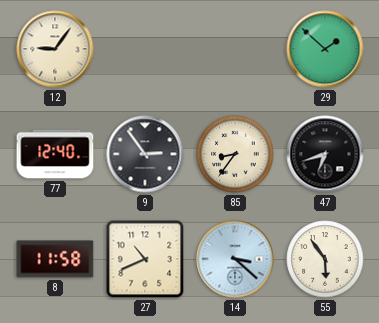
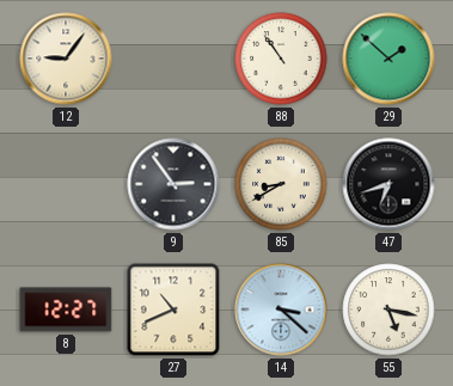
88: none -> 10:54
77: 12:40 -> none
85: 8:36 -> 8:40
8: 11:58 -> 12:27
55: 5:54 -> 5:17
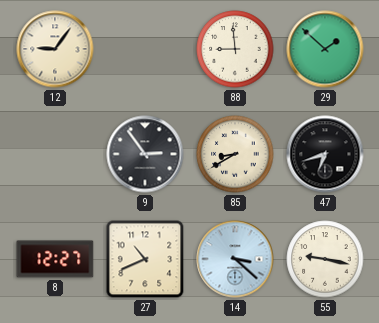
88: 10:54 -> 8:59
55: 5:17 -> 9:17
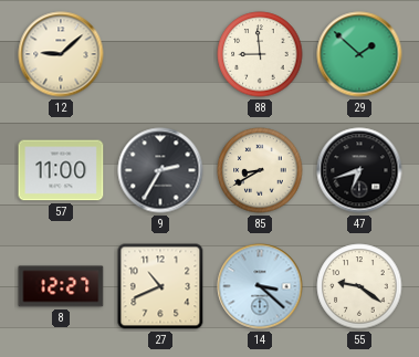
12: 9:06 -> 9:08
57: none -> 11:00
9: 2:54 -> 2:35
55: 9:17 -> 9:21
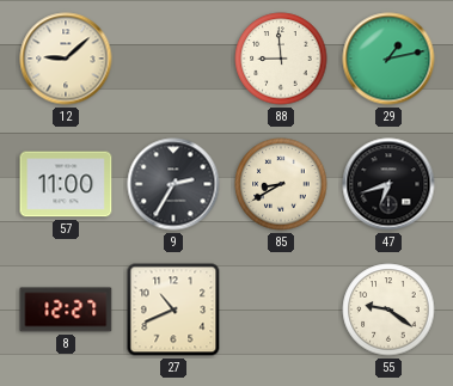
29: 1:52 -> 1:13
14: 3:22 -> none
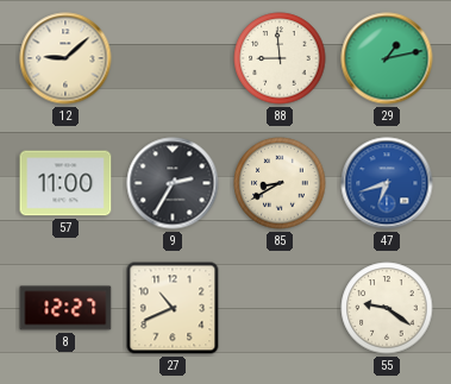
47 dial: black -> blue
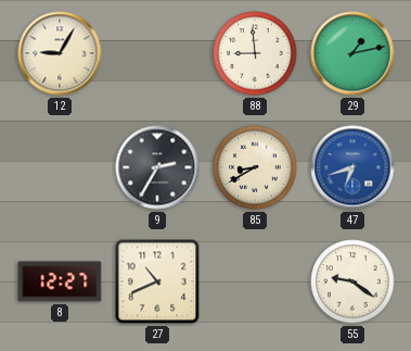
12: 9:08 -> 9:05
57: 11:00 -> none
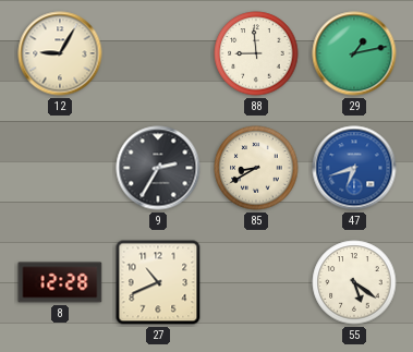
8: 12:27 -> 12:28
55: 9:21 -> 5:21
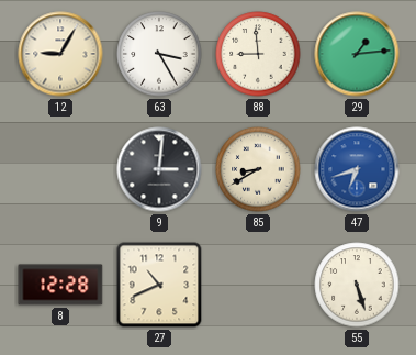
63: none -> 3:25
29: 1:13 -> 1:14
9: 2:35 -> 3:01
55: 5:21 -> 5:27
